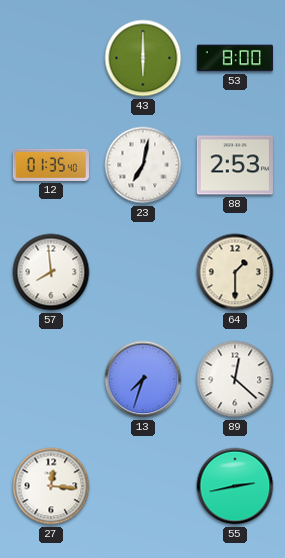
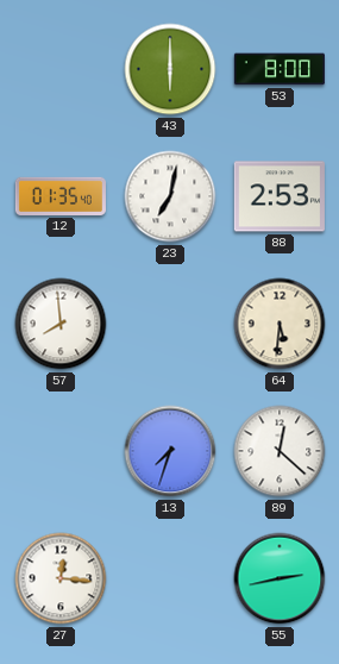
64: 1:30 -> 5:31
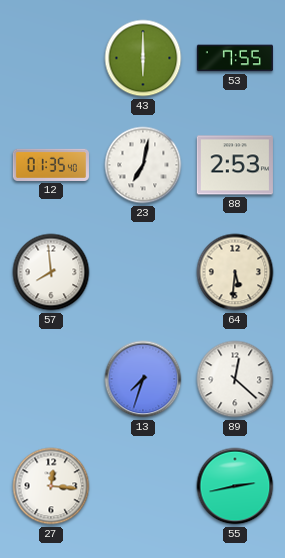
53: 8:00 -> 7:55
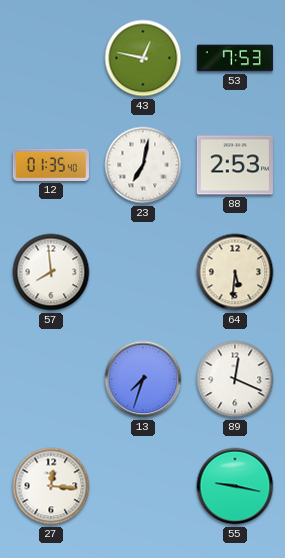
43: 6:00 -> 12:47
53: 7:55 -> 7:53
89: 12:22 -> 12:19
55: 2:43 -> 9:17
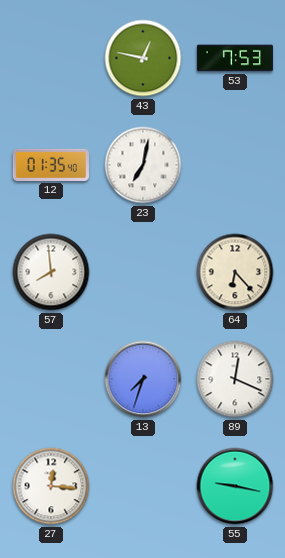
88: 2:53 -> none
64: 5:31 -> 6:23
